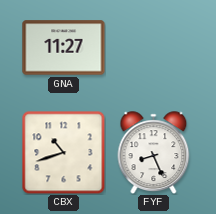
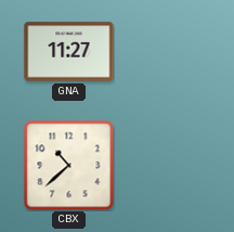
CBX: 10:42 -> 10:38
FYF: 8:26 -> none
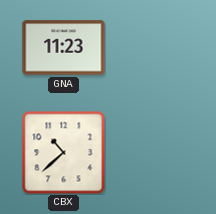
GNA: 11:27 -> 11:23
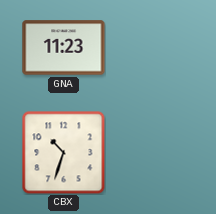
CBX: 10:38 -> 10:33
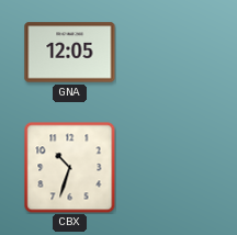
GNA: 11:23 -> 12:05
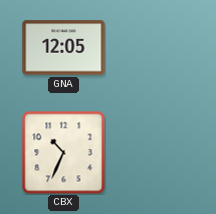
CBX: 10:33 -> 10:34
